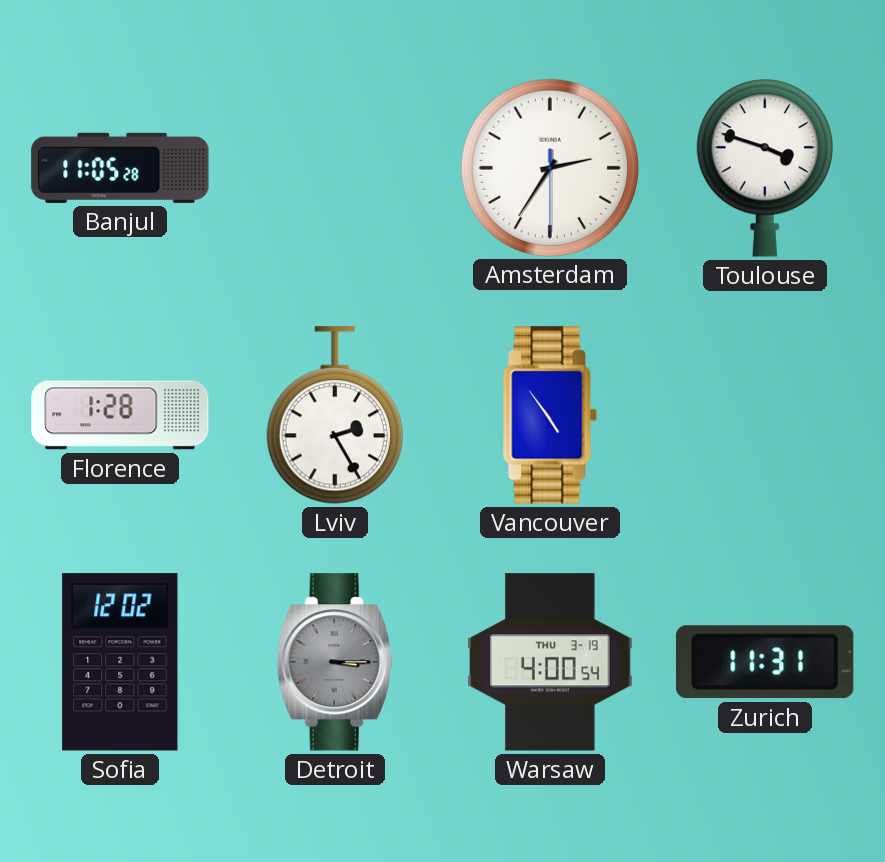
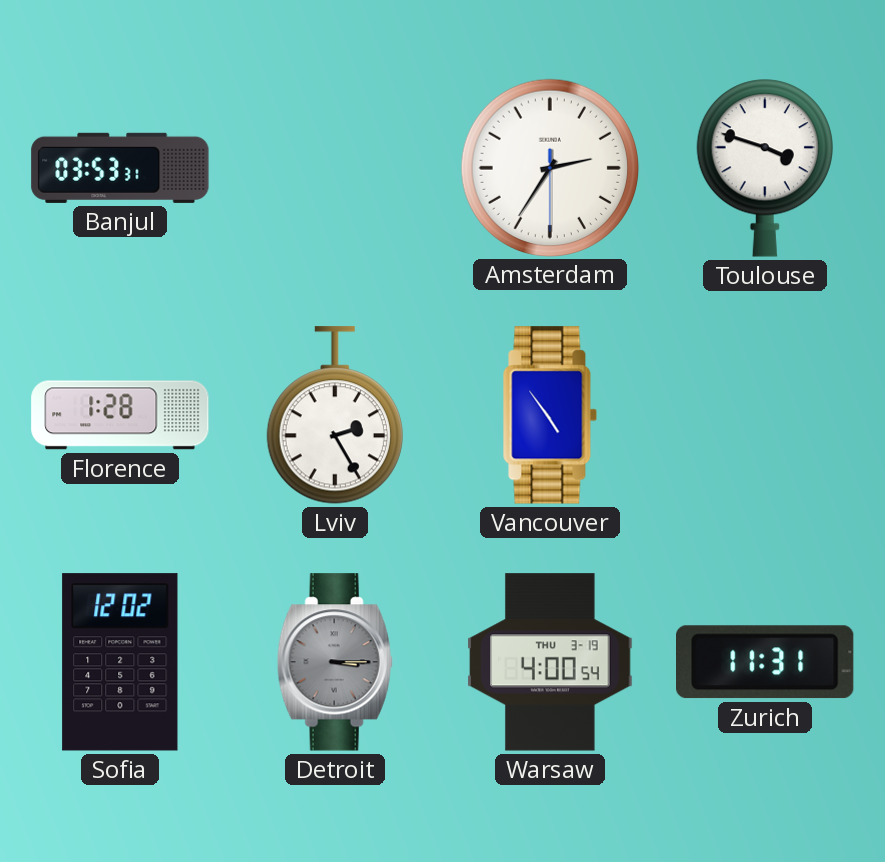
Banjul: 11:05 -> 03:53
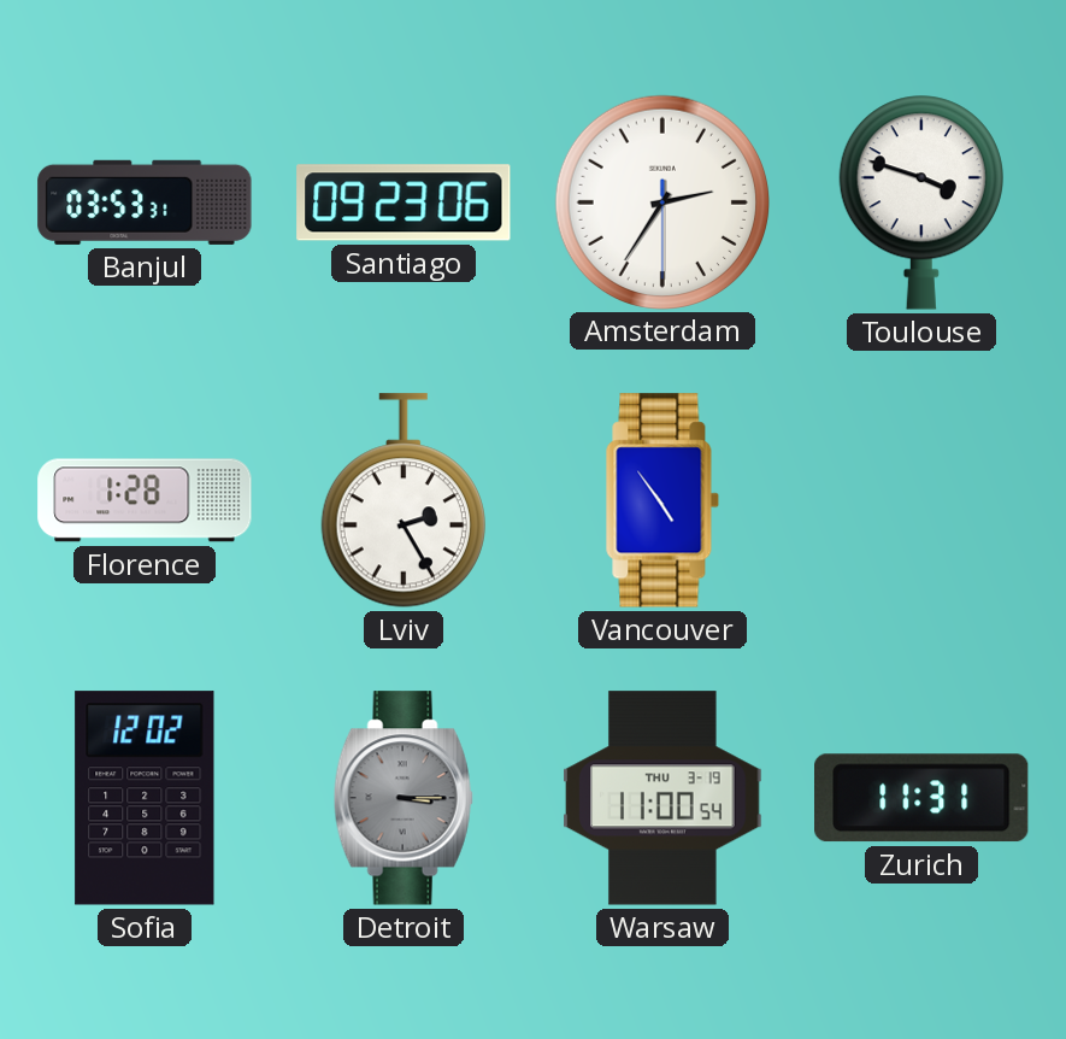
Santiago: none -> 09:23
Warsaw: 4:00 -> 11:00
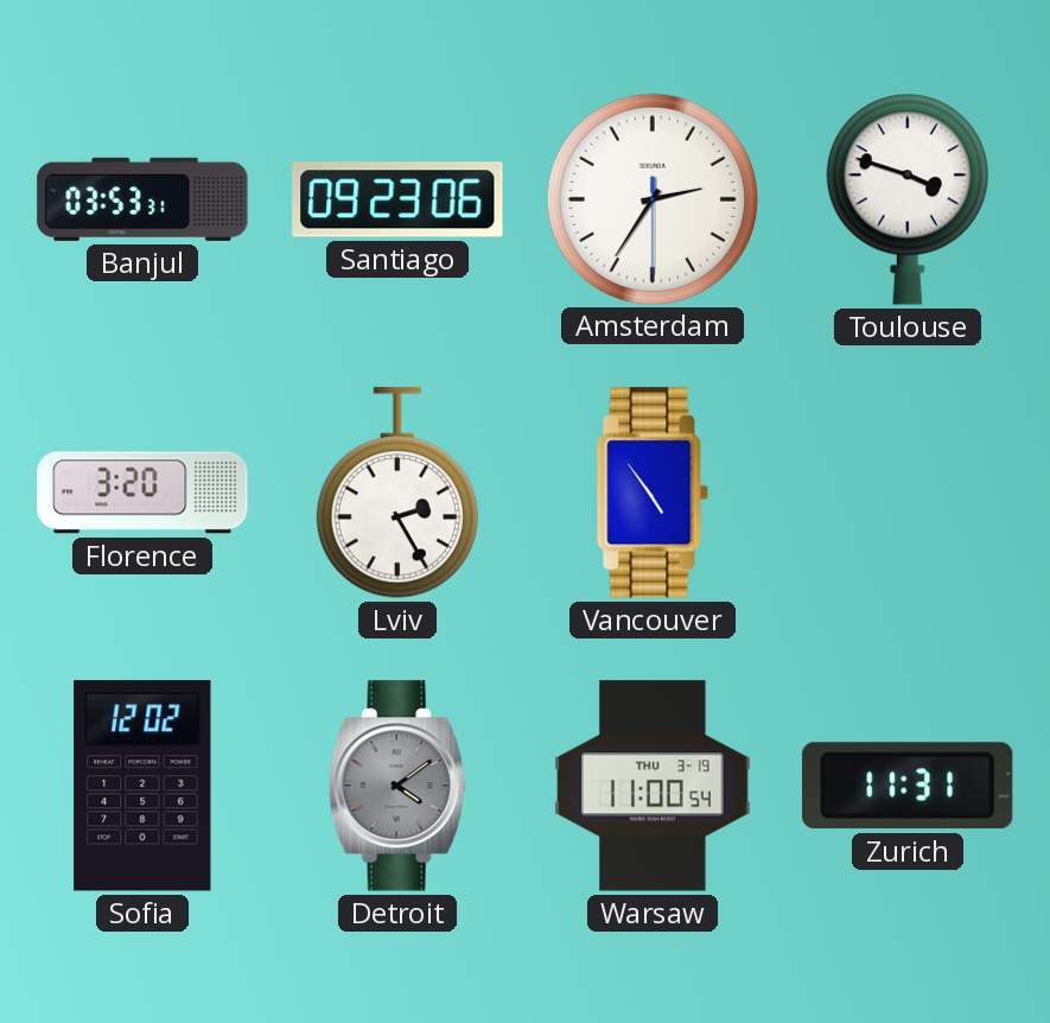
Florence: 1:28 -> 3:20
Detroit: 3:15 -> 4:09
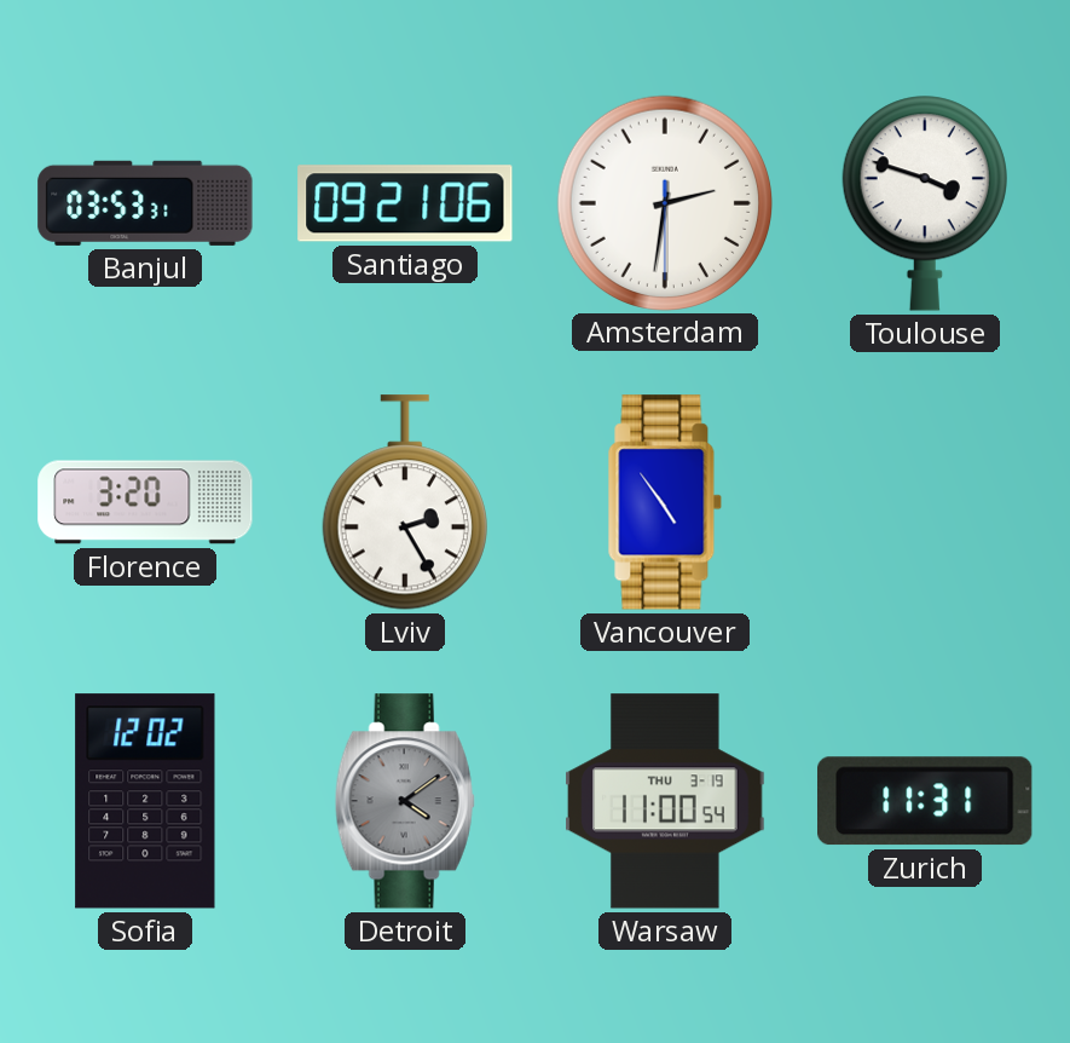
Santiago: 09:23 -> 09:21
Amsterdam: 2:35 -> 2:31
